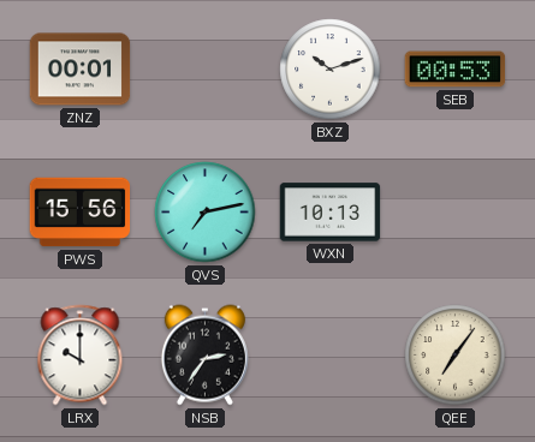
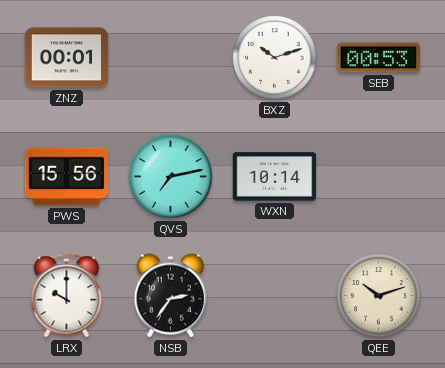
WXN: 10:13 -> 10:14
QEE: 7:06 -> 10:12
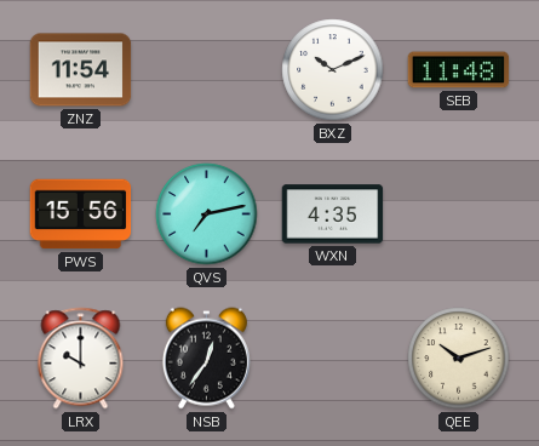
ZNZ: 00:01 -> 11:54
BXZ: 10:12 -> 10:11
SEB: 00:53 -> 11:48
WXN: 10:14 -> 4:35
NSB: 2:36 -> 12:36
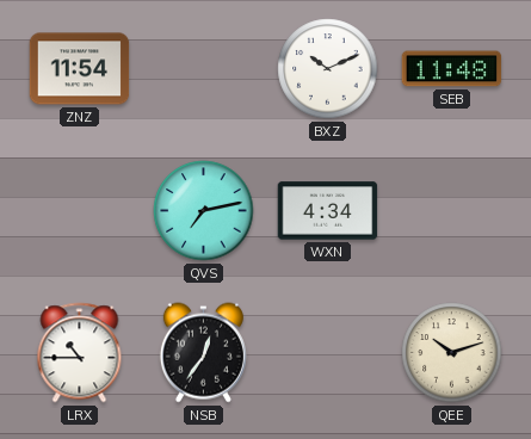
PWS: 15:56 -> none
WXN: 4:35 -> 4:34
LRX: 10:00 -> 10:45
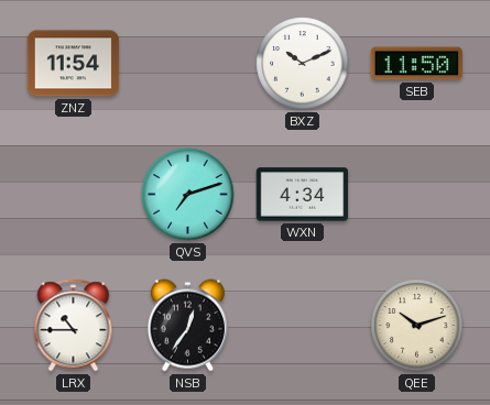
SEB: 11:48 -> 11:50
QVS: 7:13 -> 7:12
